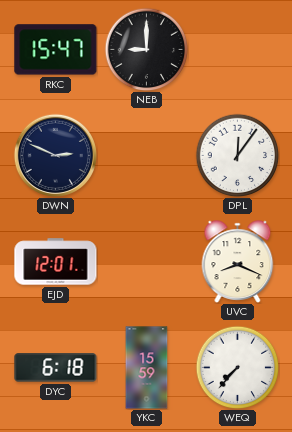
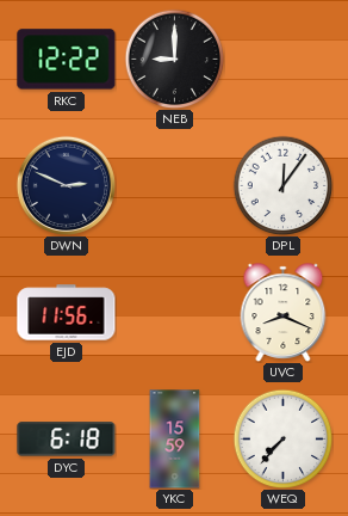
RKC: 15:47 -> 12:22
EJD: 12:01 -> 11:56
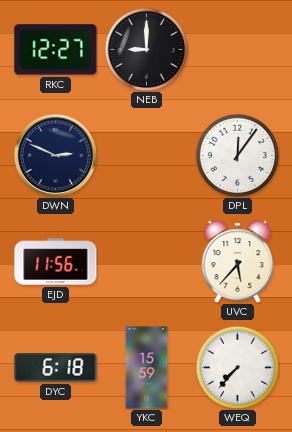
RKC: 12:22 -> 12:27
UVC: 8:19 -> 5:37
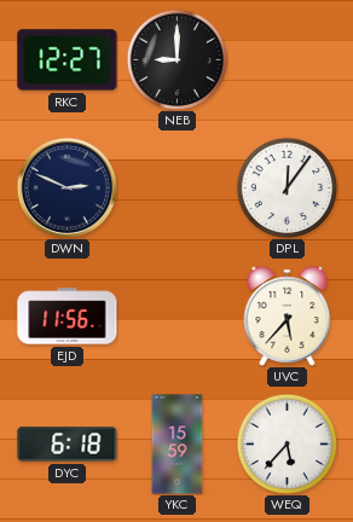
WEQ: 7:37 -> 5:37
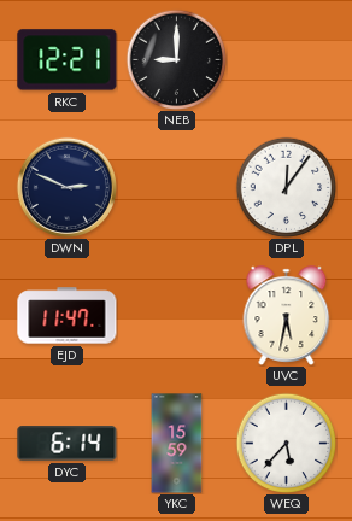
RKC: 12:27 -> 12:21
EJD: 11:56 -> 11:47
UVC: 5:37 -> 5:32
DYC: 6:18 -> 6:14
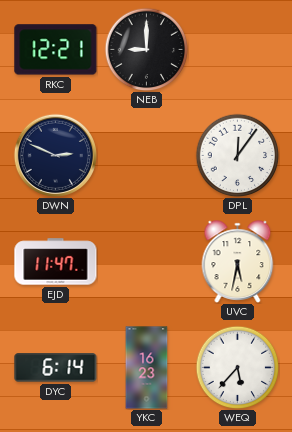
YKC: 15:59 -> 16:23
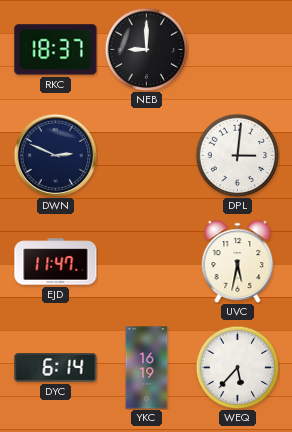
RKC: 12:21 -> 18:37
DPL: 12:06 -> 3:01
YKC: 16:23 -> 16:19
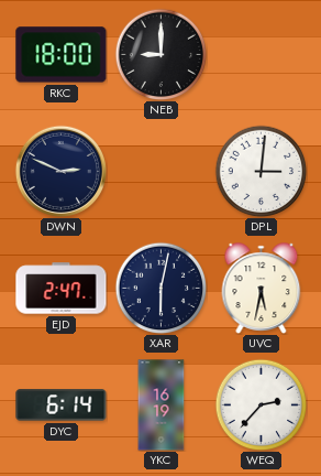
RKC: 18:37 -> 18:00
EJD: 11:47 -> 2:47
XAR: none -> 6:02
WEQ: 5:37 -> 2:37
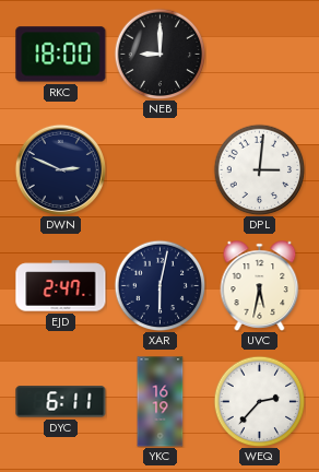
DYC: 6:14 -> 6:11
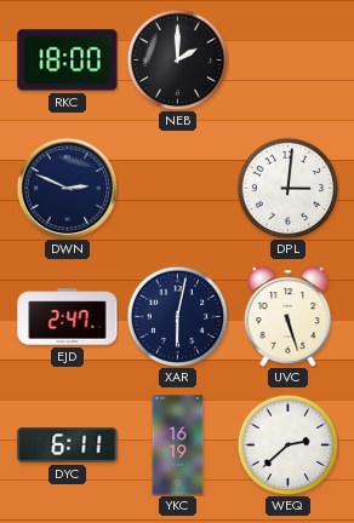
NEB: 9:00 -> 2:00
UVC: 5:32 -> 5:27
WEQ: 2:37 -> 2:38
